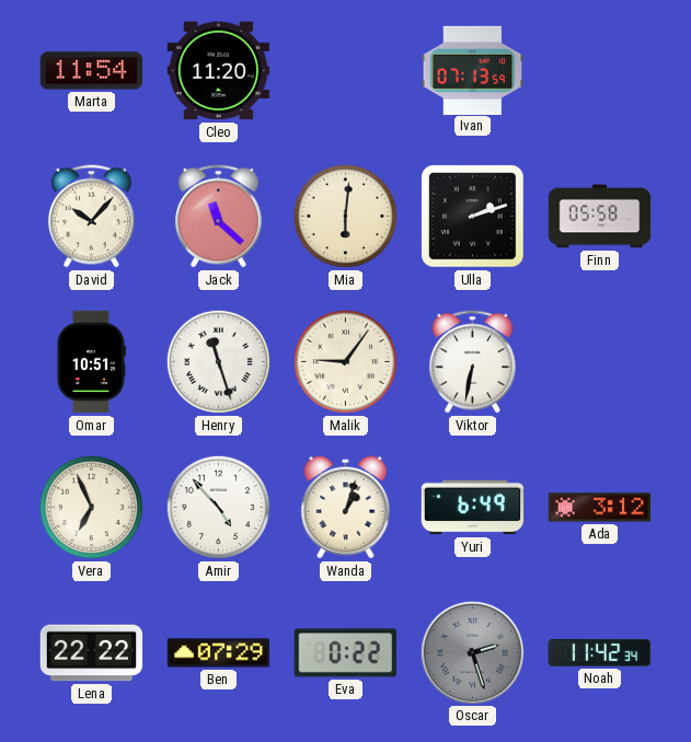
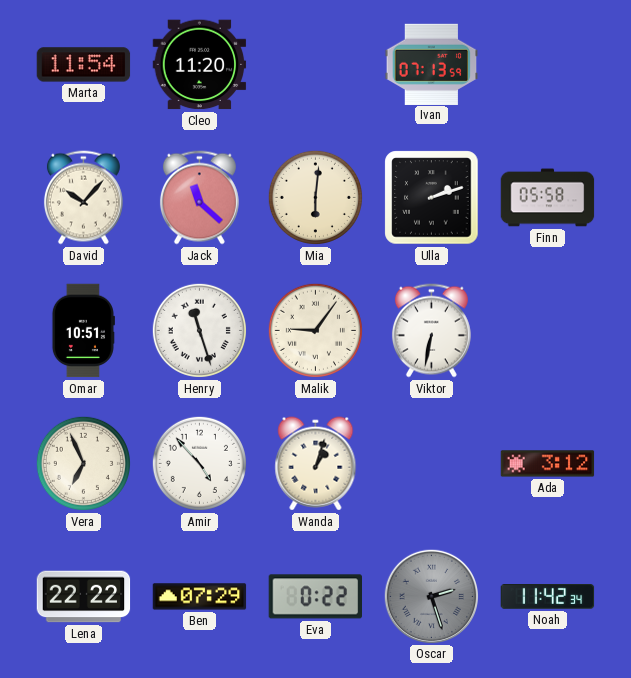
Yuri: 6:49 -> none
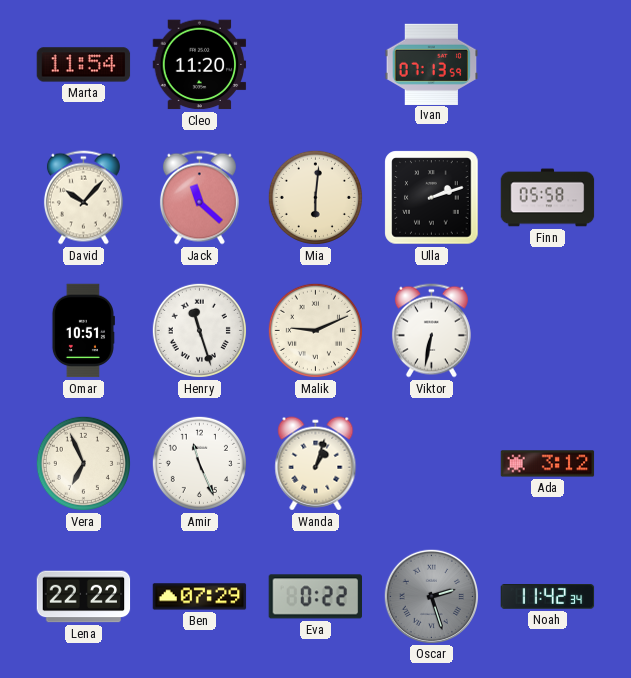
Malik: 9:06 -> 9:11
Amir: 4:53 -> 11:26
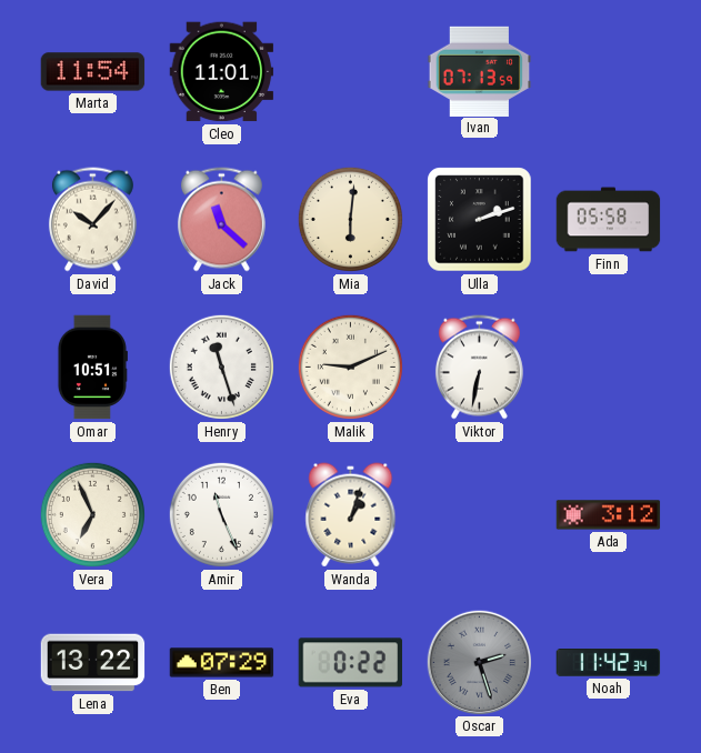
Cleo: 11:20 -> 11:01
Lena: 22:22 -> 13:22
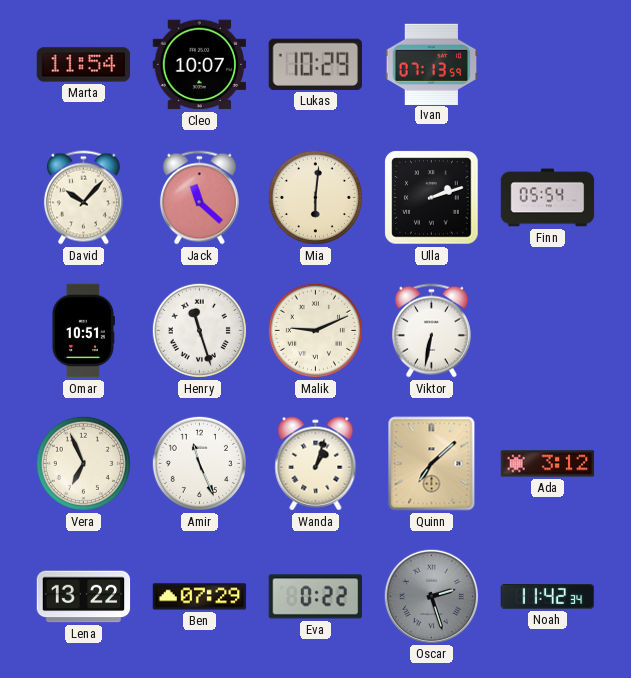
Cleo: 11:01 -> 10:07
Lukas: none -> 10:29
Finn: 05:58 -> 05:54
Quinn: none -> 7:08
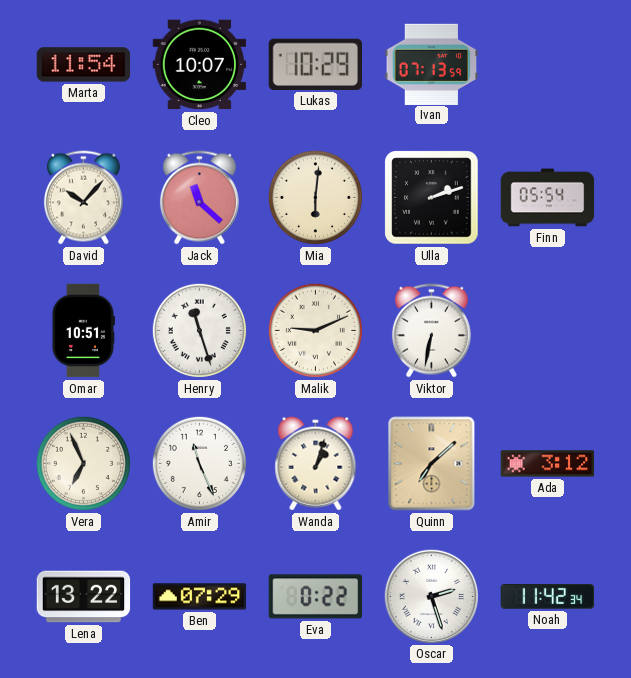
Oscar dial: grey -> white
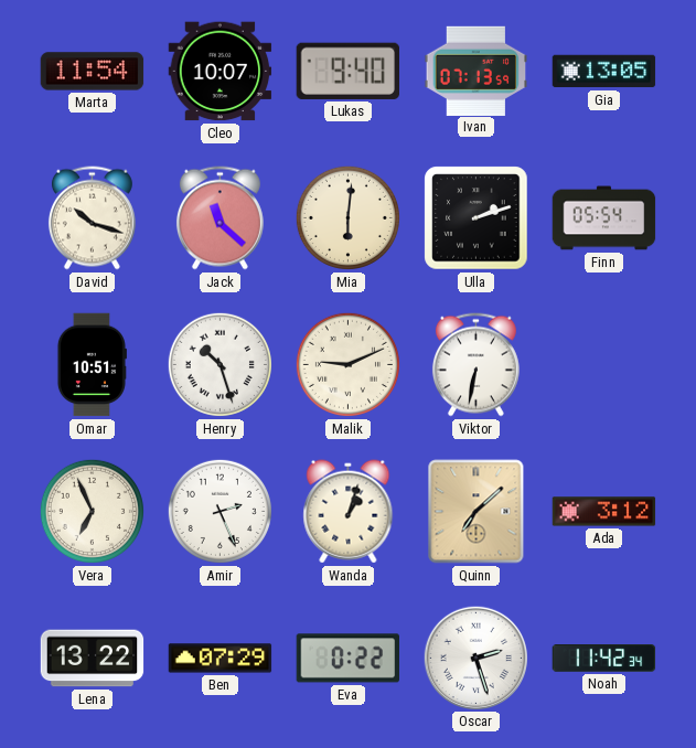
Lukas: 10:29 -> 9:40
Gia: none -> 13:05
David: 10:07 -> 10:18
Henry: 11:27 -> 10:27
Amir: 11:26 -> 2:26
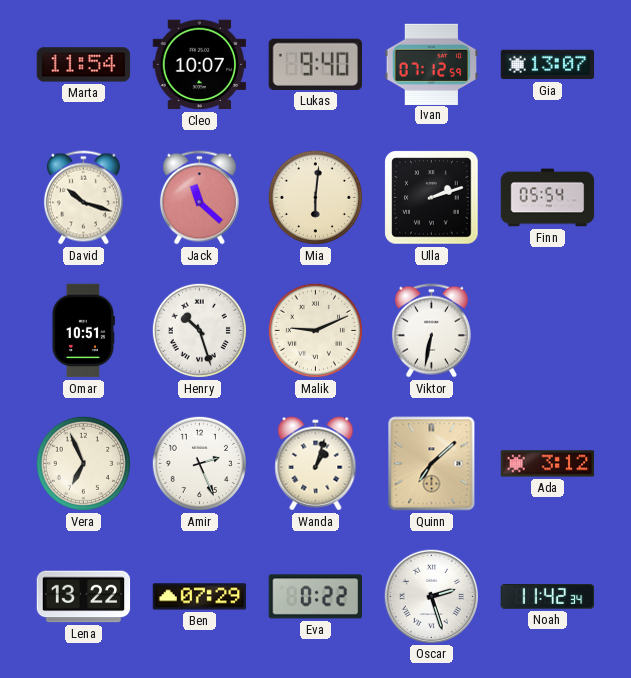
Ivan: 07:13 -> 07:12
Gia: 13:05 -> 13:07
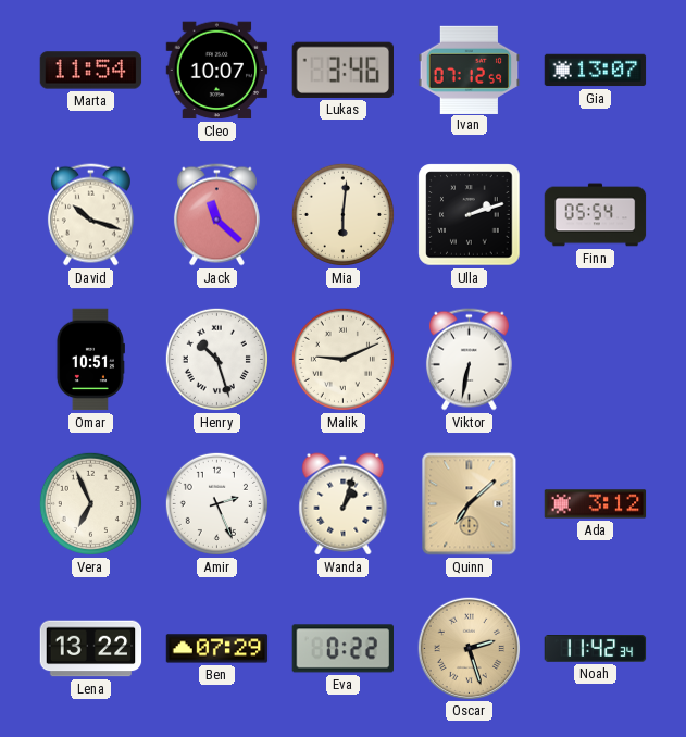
Lukas: 9:40 -> 3:46
Oscar dial: white -> champagne
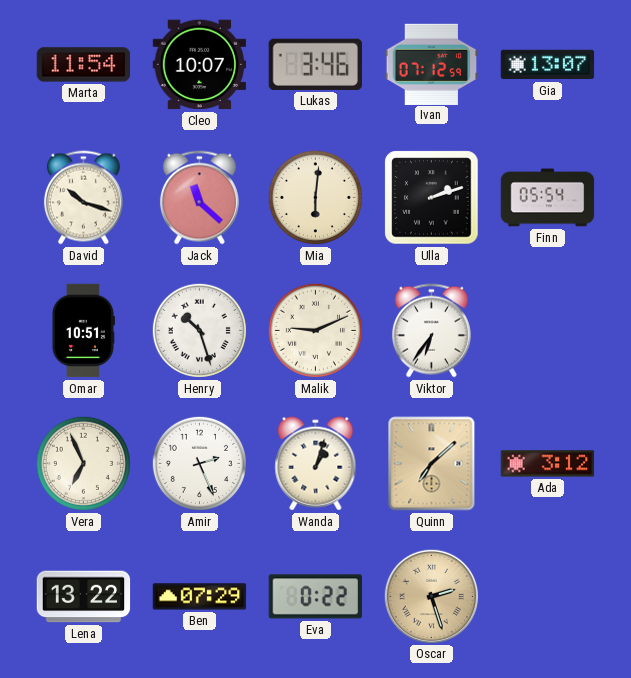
Viktor: 6:32 -> 6:36
Noah: 11:42 -> none
